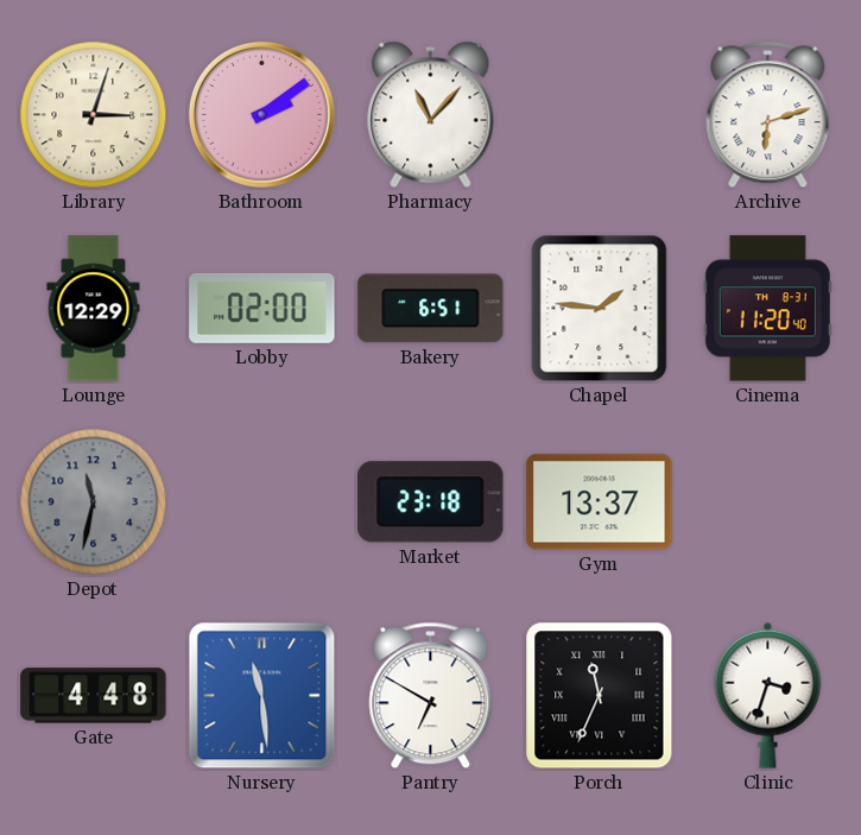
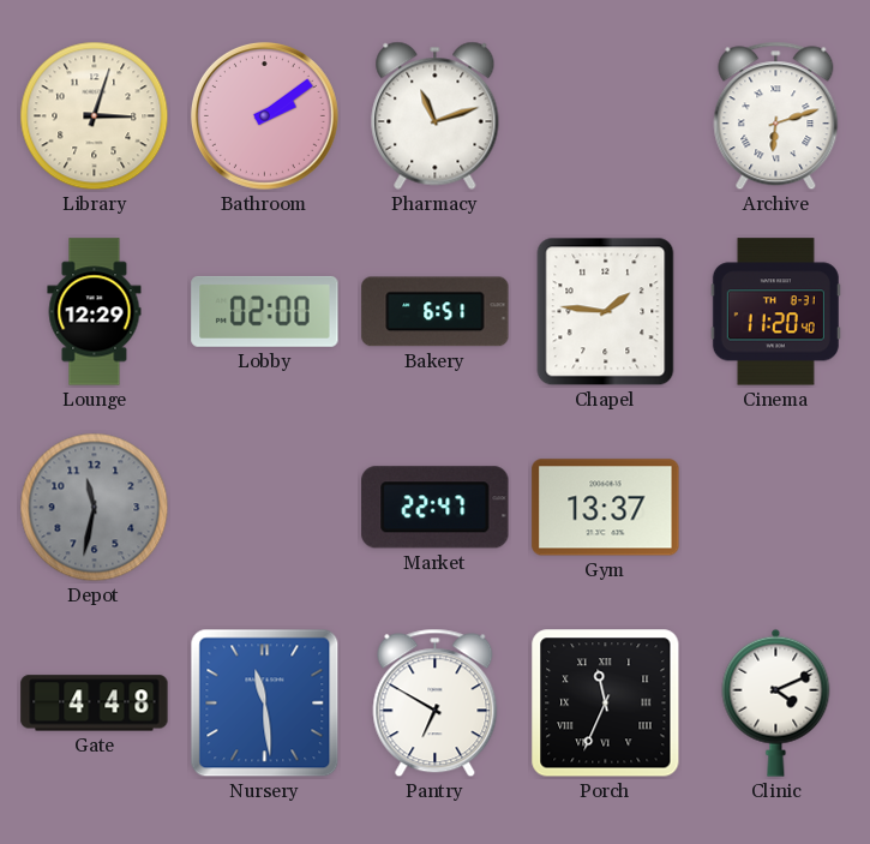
Pharmacy: 11:07 -> 11:12
Market: 23:18 -> 22:47
Clinic: 3:33 -> 4:11
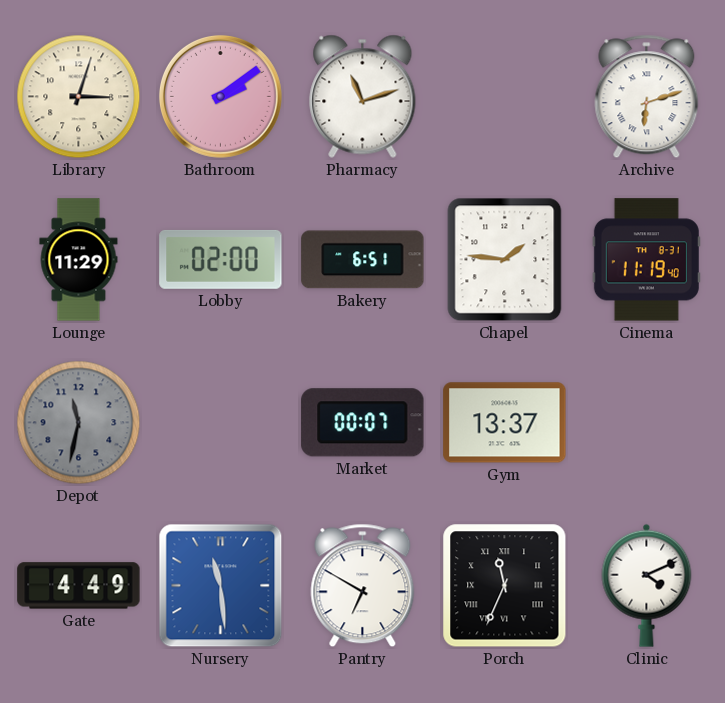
Lounge: 12:29 -> 11:29
Cinema: 11:20 -> 11:19
Market: 22:47 -> 00:07
Gate: 4:48 -> 4:49
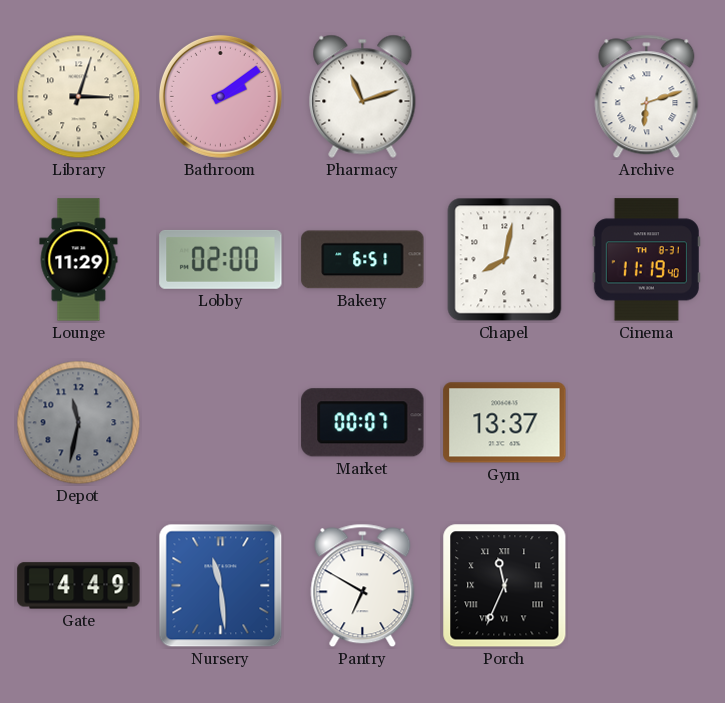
Chapel: 1:46 -> 8:02
Clinic: 4:11 -> none
